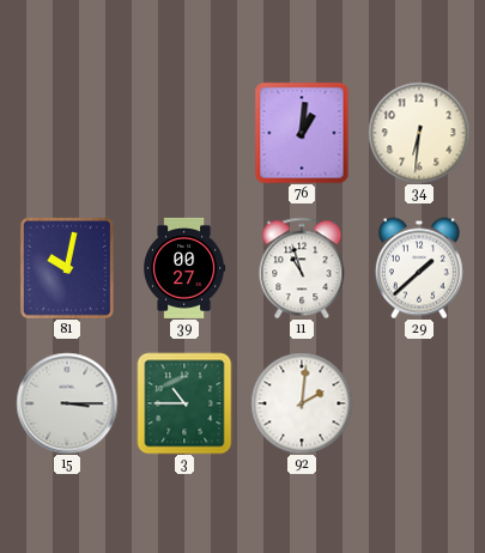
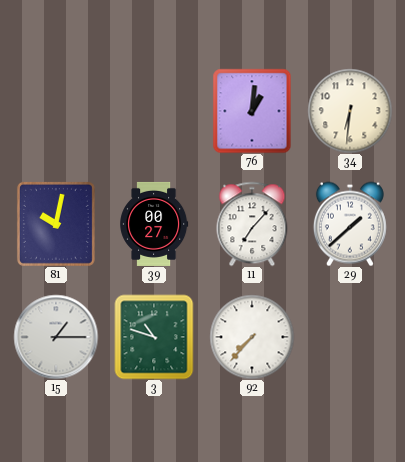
11: 10:57 -> 7:07
15: 3:15 -> 1:15
3: 10:45 -> 10:48
92: 2:01 -> 7:37
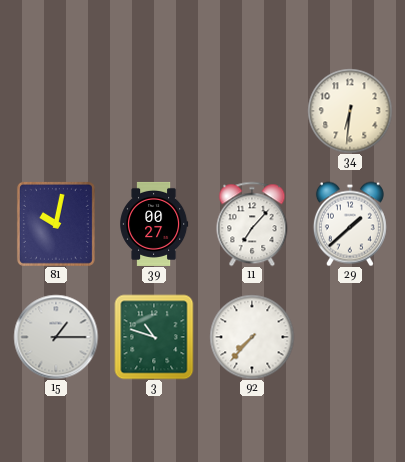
76: 1:01 -> none
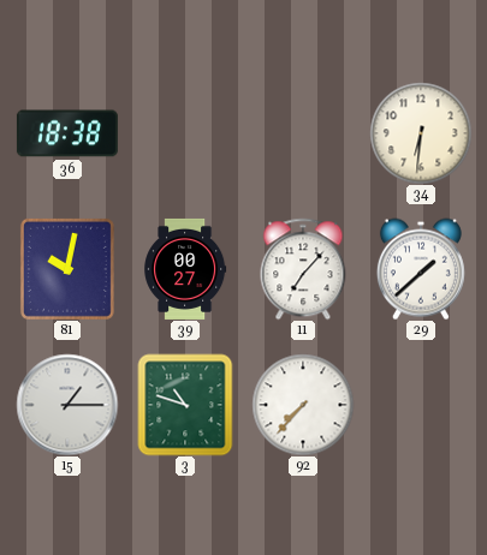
36: none -> 18:38
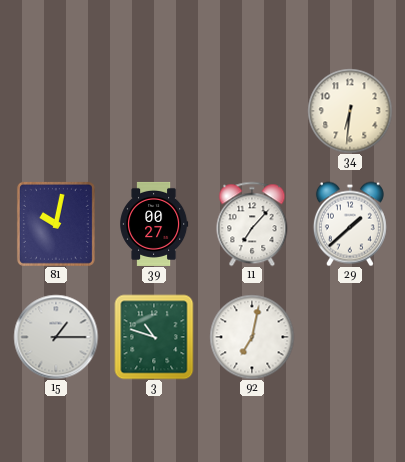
36: 18:38 -> none
92: 7:37 -> 7:02
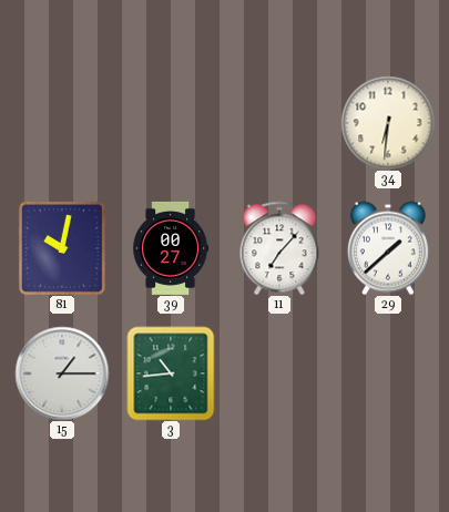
3: 10:48 -> 10:44
92: 7:02 -> none
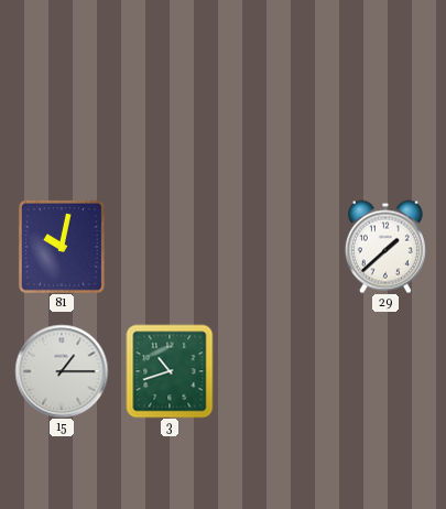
34: 6:31 -> none
39: 00:27 -> none
11: 7:07 -> none
3: 10:44 -> 10:42
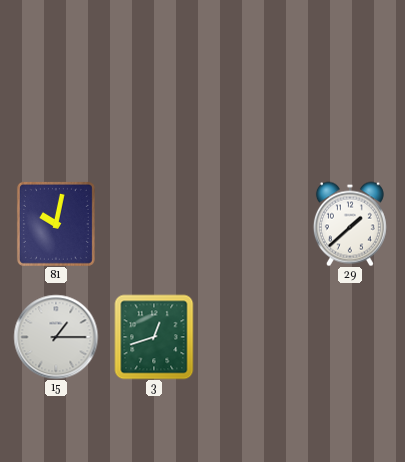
3: 10:42 -> 12:42
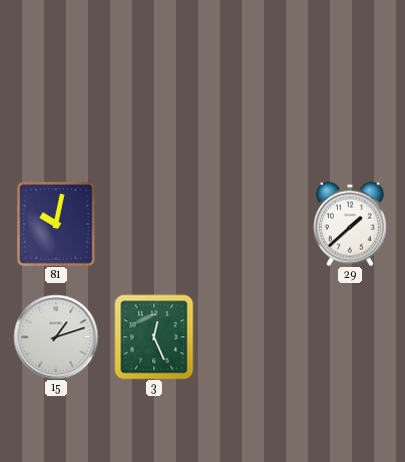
15: 1:15 -> 1:12
3: 12:42 -> 12:26
